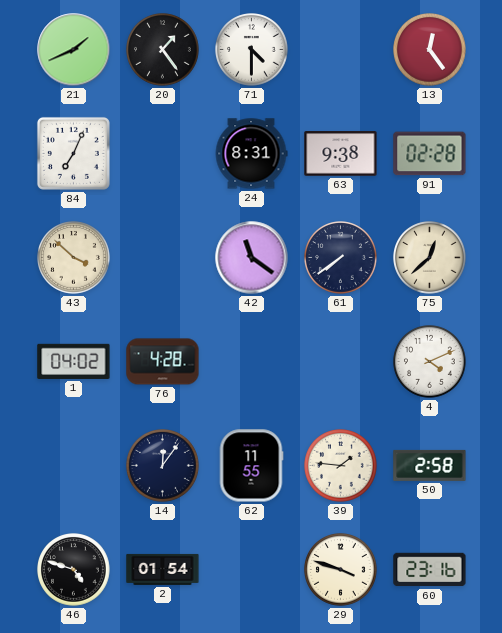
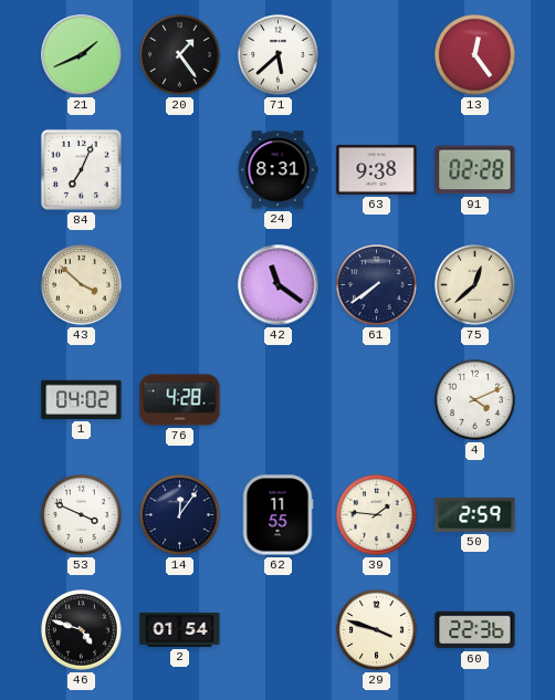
71: 4:30 -> 5:38
53: none -> 3:49
50: 2:58 -> 2:59
60: 23:16 -> 22:36
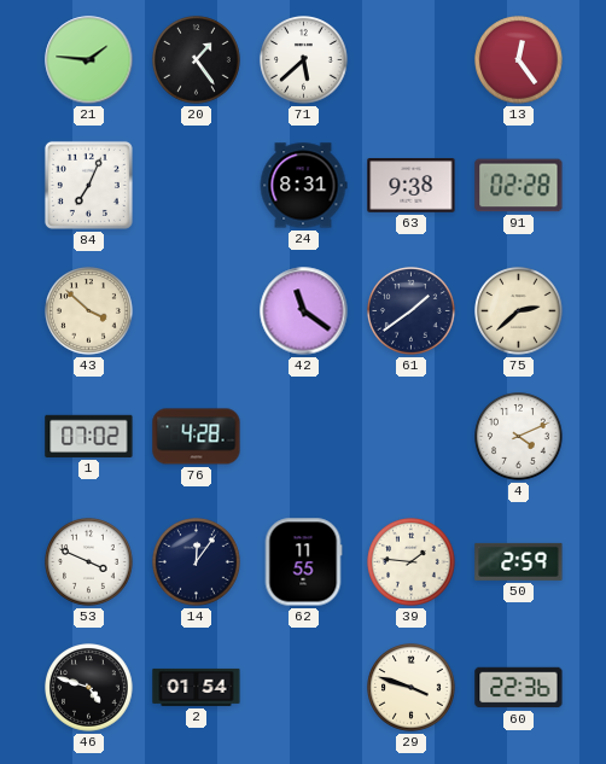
21: 1:41 -> 1:46
61: 7:39 -> 1:39
75: 12:38 -> 2:38
1: 04:02 -> 07:02
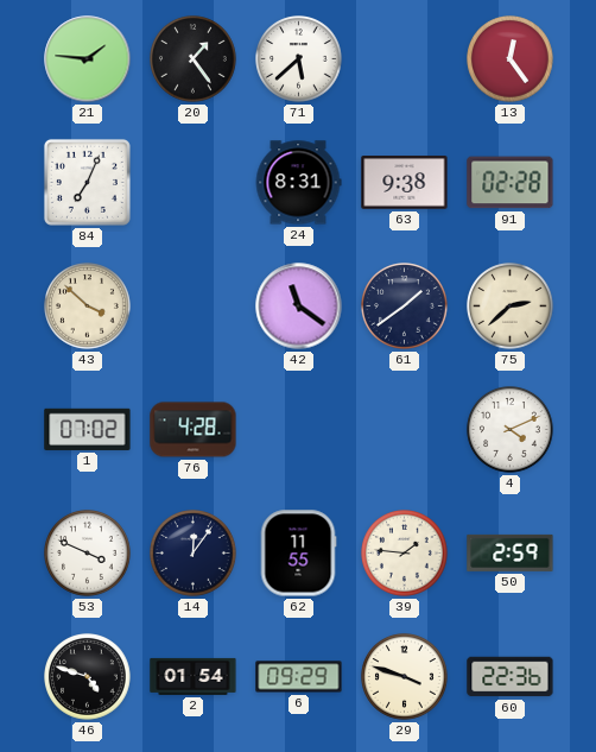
6: none -> 09:29
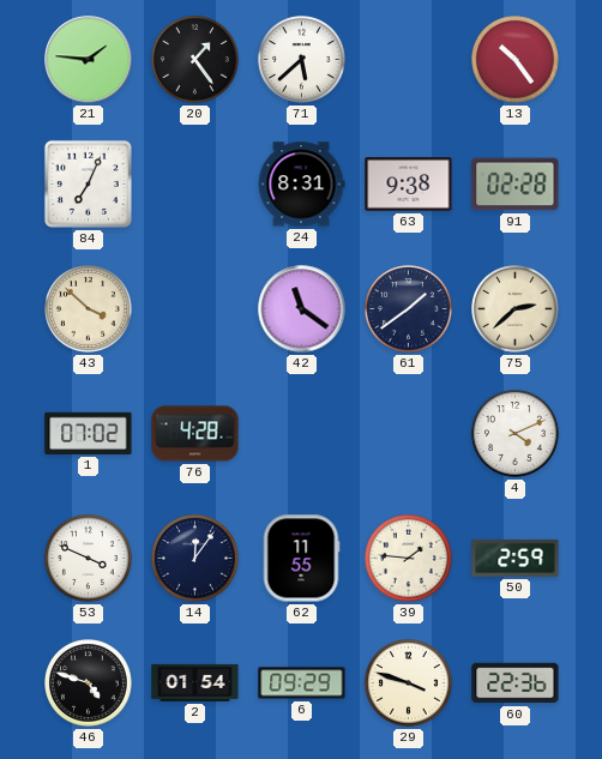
13: 12:24 -> 10:24
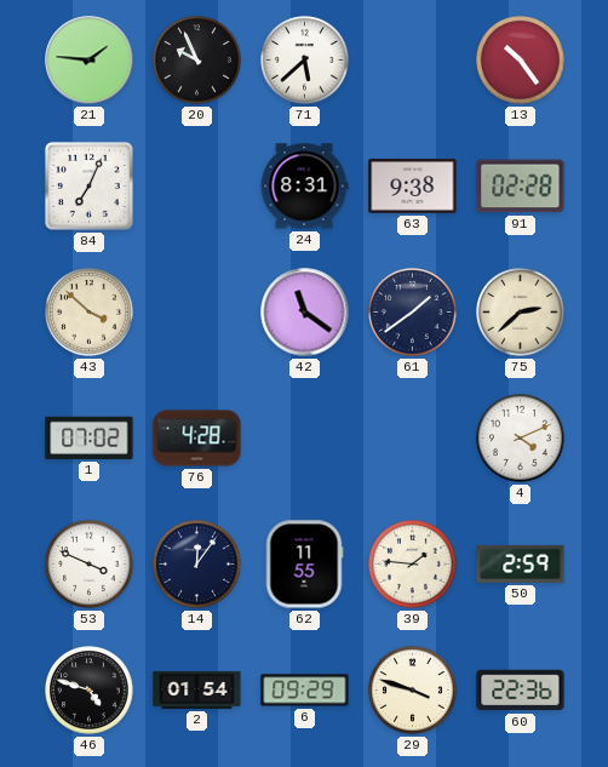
20: 1:24 -> 9:56
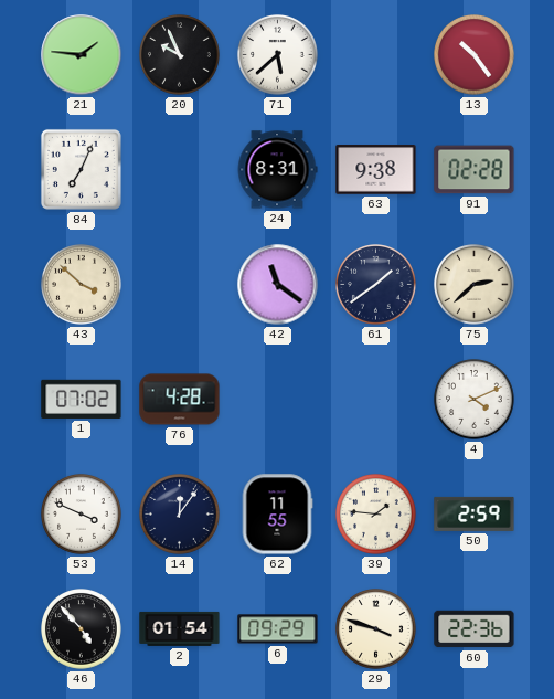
46: 4:48 -> 4:53
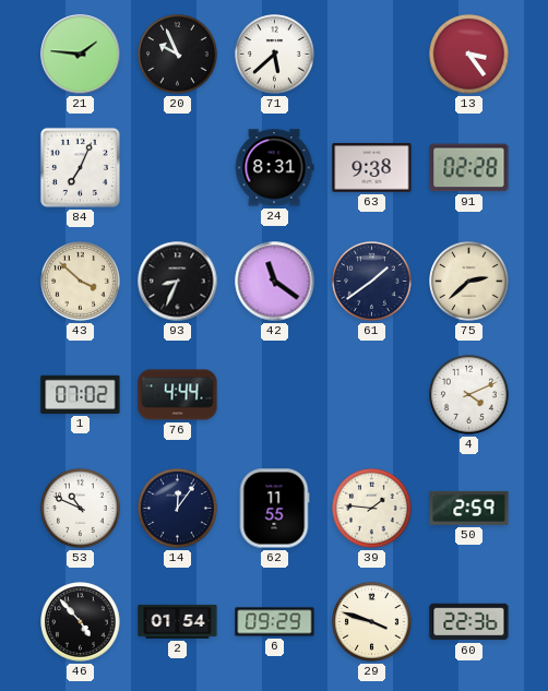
13: 10:24 -> 3:24
93: none -> 8:34
76: 4:28 -> 4:44
53: 3:49 -> 10:49
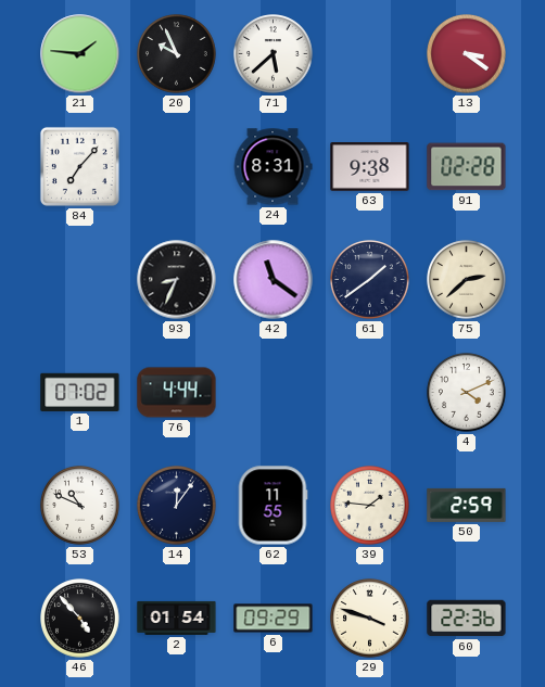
13: 3:24 -> 3:21
84: 7:04 -> 7:07
43: 3:52 -> none
